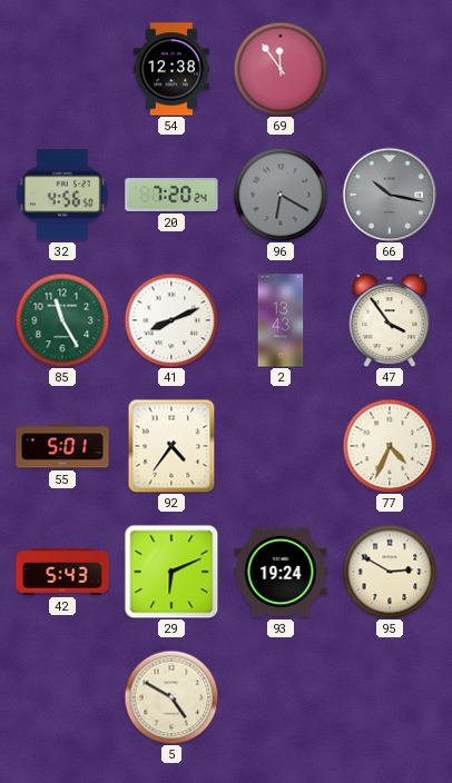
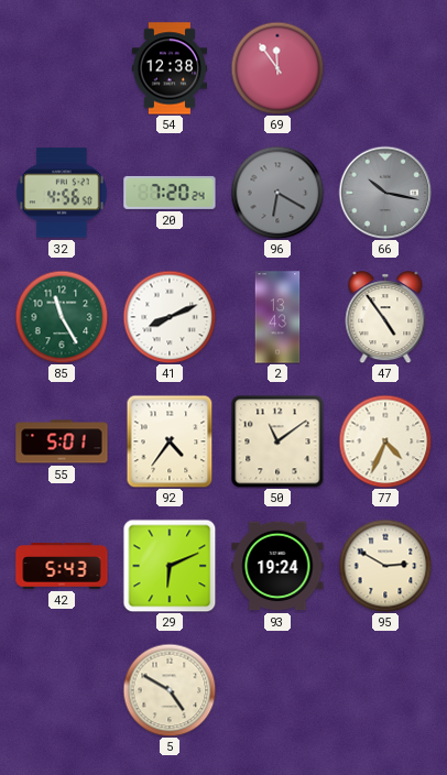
47: 3:54 -> 4:54
50: none -> 11:09
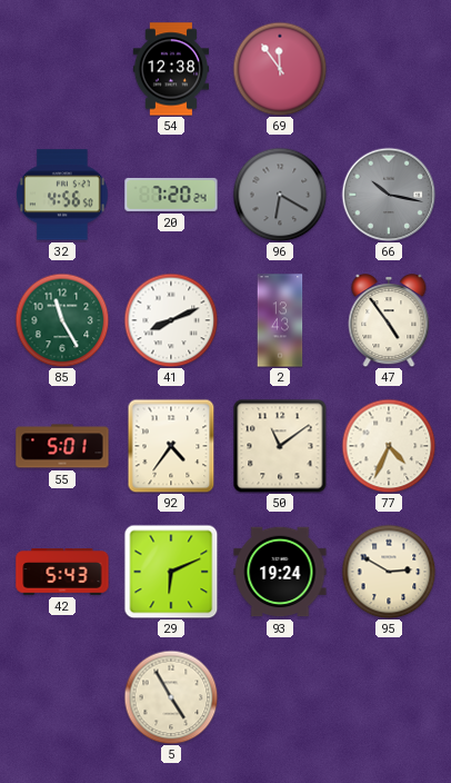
5: 4:50 -> 4:55
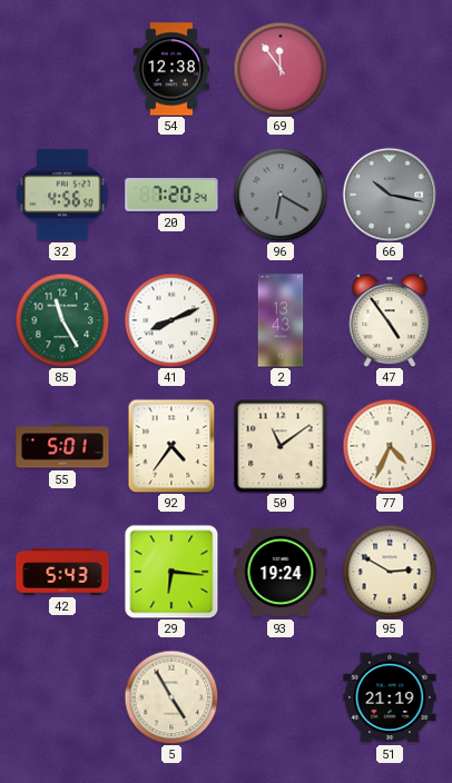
29: 6:11 -> 6:16
51: none -> 21:19
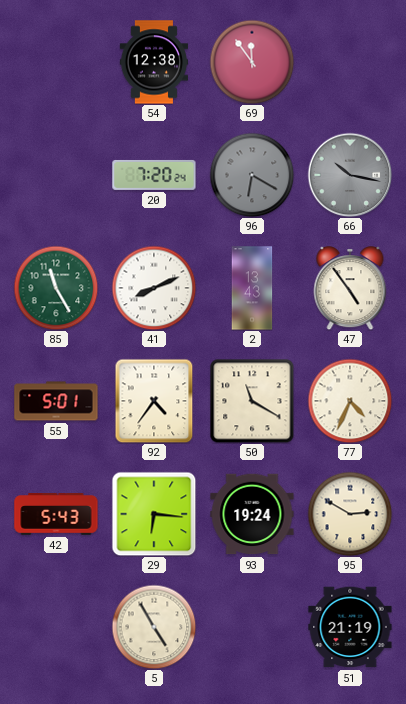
32: 4:56 -> none
50: 11:09 -> 11:20
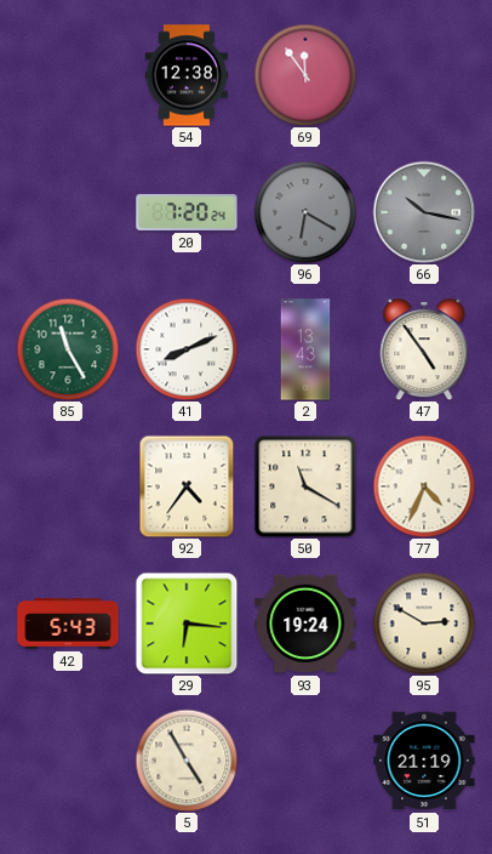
55: 5:01 -> none
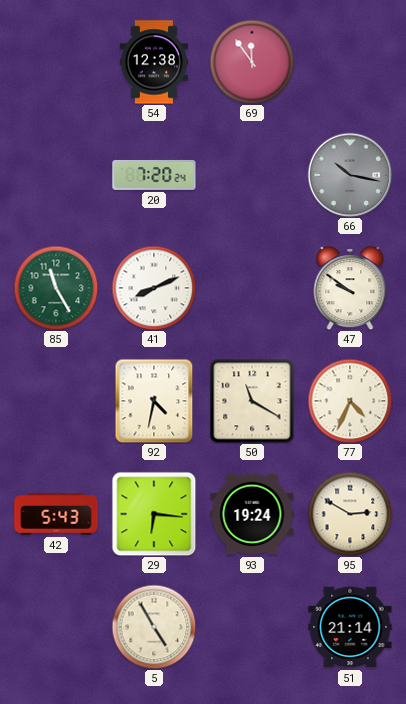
96: 6:20 -> none
2: 13:43 -> none
47: 4:54 -> 9:51
92: 4:36 -> 4:32
51: 21:19 -> 21:14
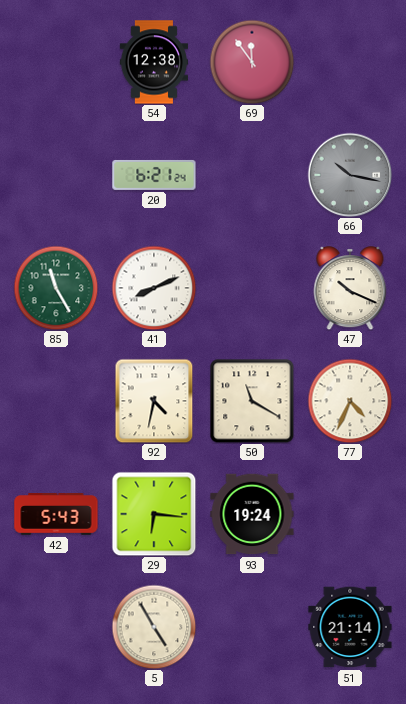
20: 7:20 -> 6:21
47: 9:51 -> 10:19
95: 2:50 -> none
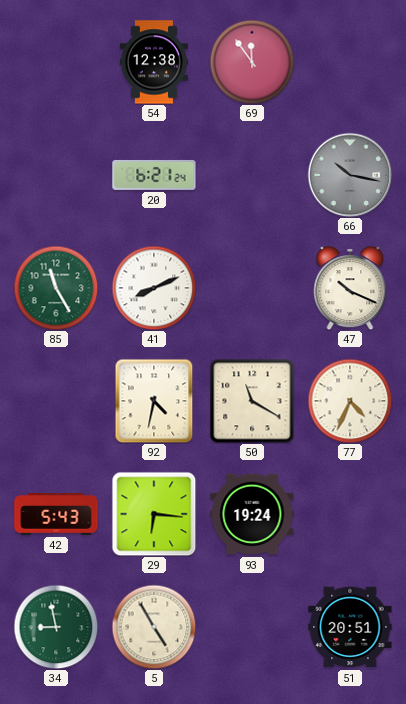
34: none -> 8:58
51: 21:14 -> 20:51
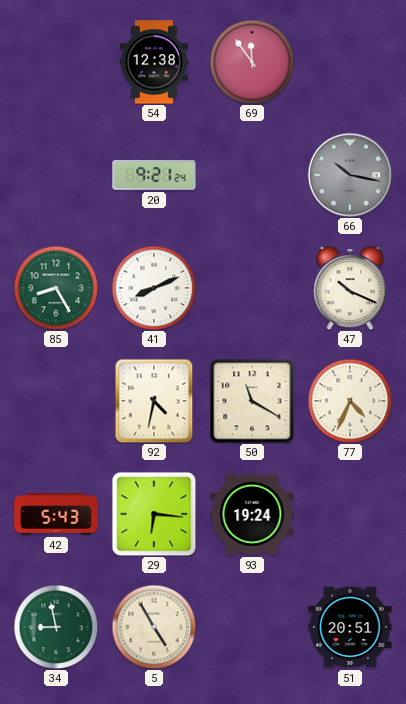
20: 6:21 -> 9:21
85: 11:25 -> 8:25
